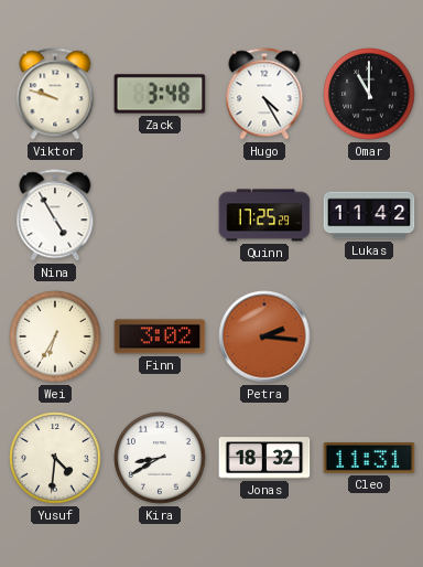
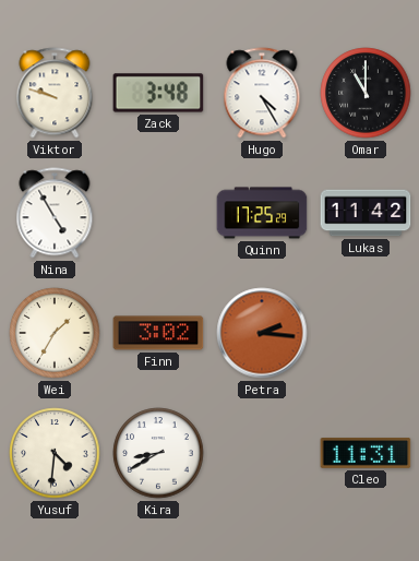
Wei: 6:35 -> 1:35
Jonas: 18:32 -> none
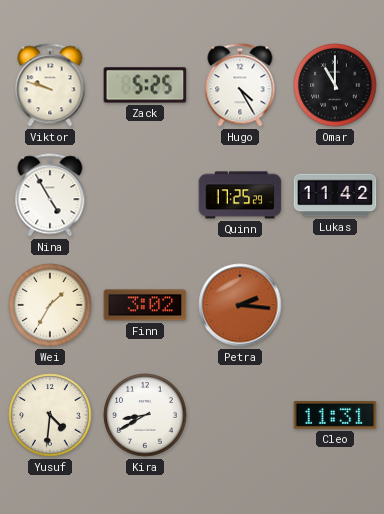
Zack: 3:48 -> 5:25
